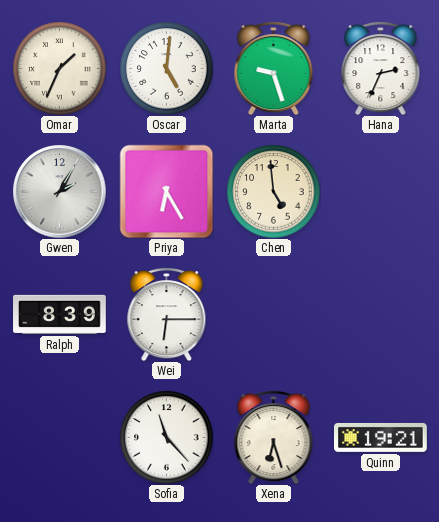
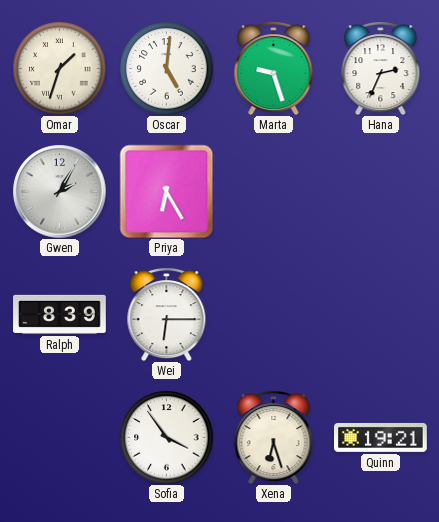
Omar: 1:34 -> 1:33
Chen: 4:59 -> none
Sofia: 11:23 -> 3:54
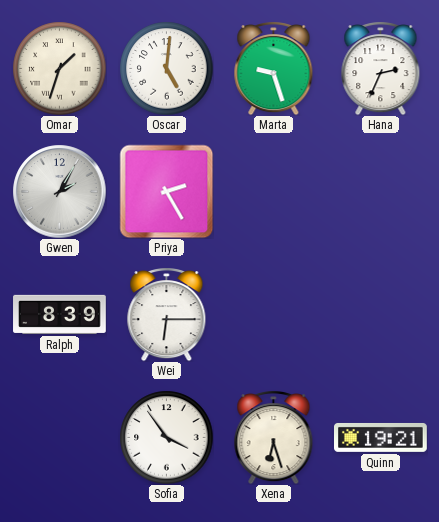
Priya: 6:25 -> 2:25
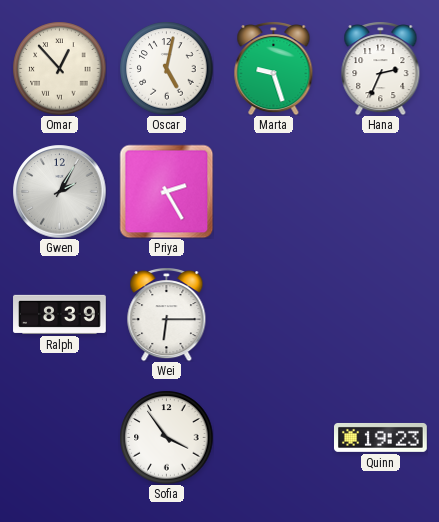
Omar: 1:33 -> 12:53
Oscar: 5:01 -> 5:02
Xena: 6:27 -> none
Quinn: 19:21 -> 19:23
